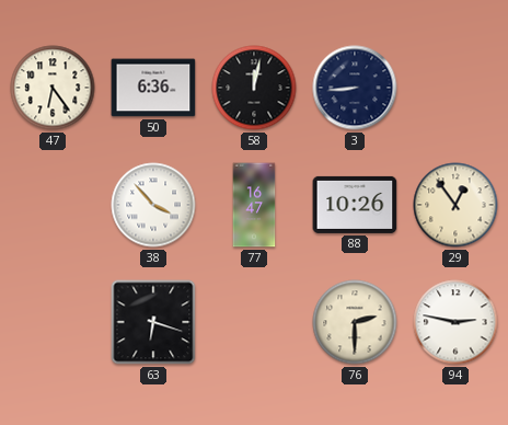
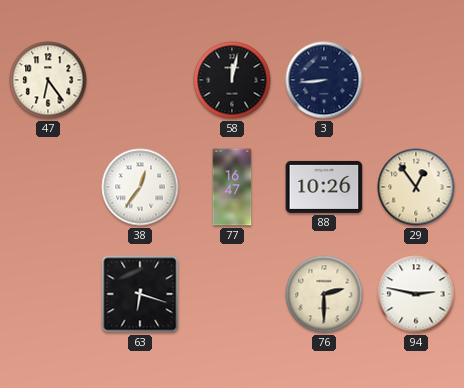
50: 6:36 -> none
38: 3:53 -> 12:36
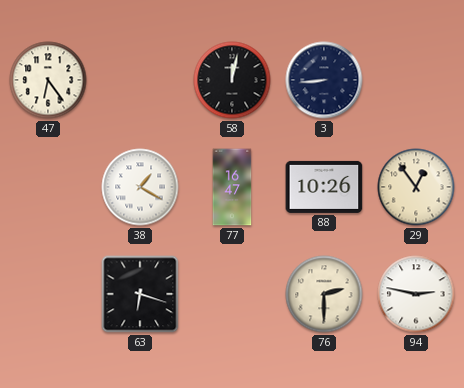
38: 12:36 -> 1:20
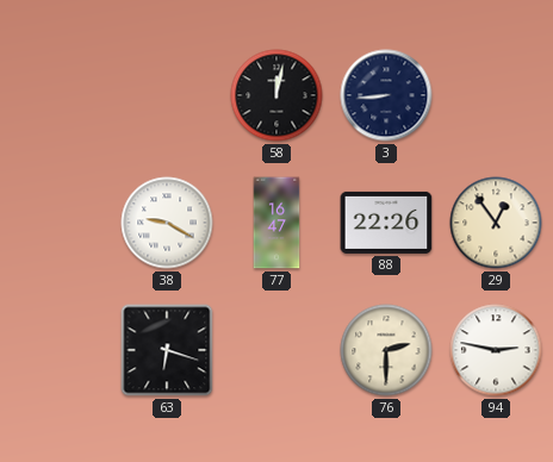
47: 6:24 -> none
38: 1:20 -> 9:20
88: 10:26 -> 22:26
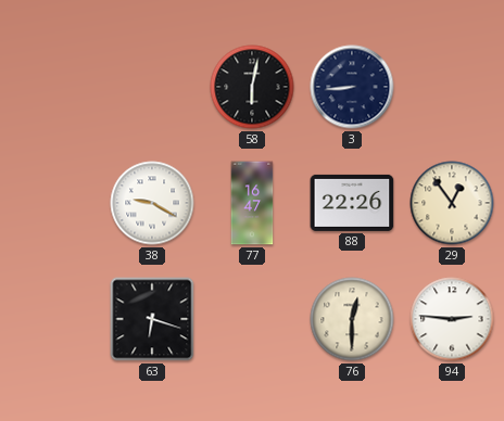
58: 12:02 -> 6:02
76: 2:30 -> 12:30
94: 2:47 -> 2:46
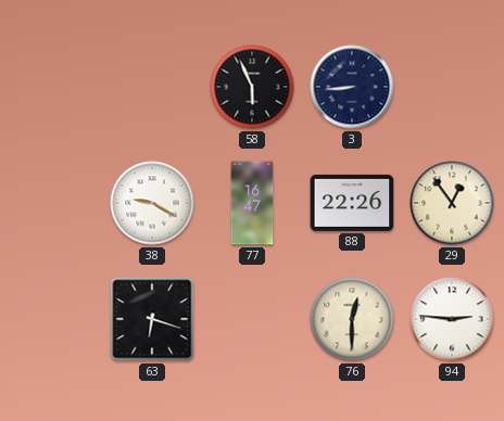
58: 6:02 -> 5:56
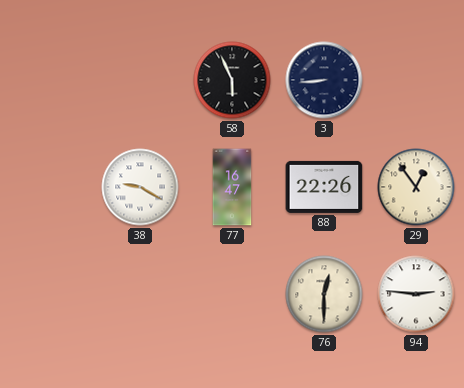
63: 6:18 -> none
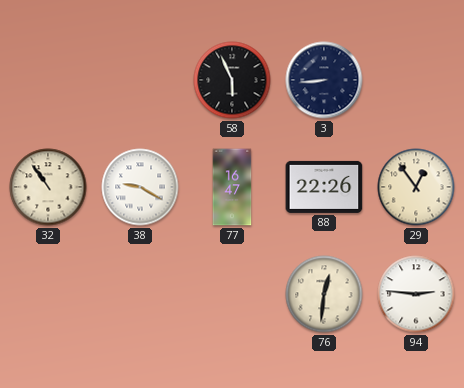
32: none -> 10:54
76: 12:30 -> 12:31
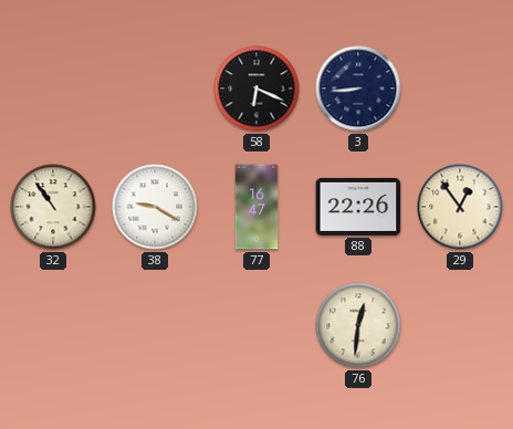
58: 5:56 -> 6:19
94: 2:46 -> none
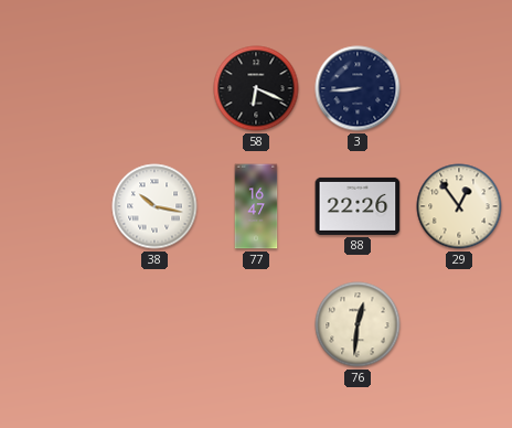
32: 10:54 -> none
38: 9:20 -> 10:17
